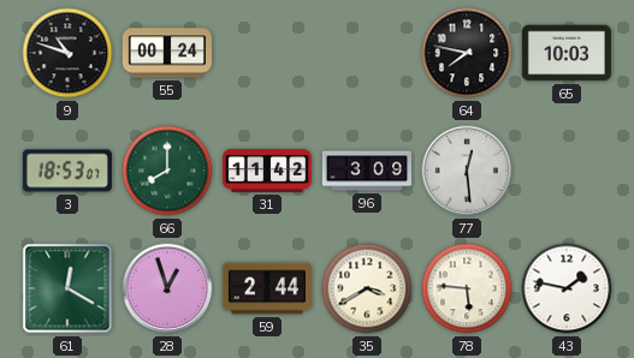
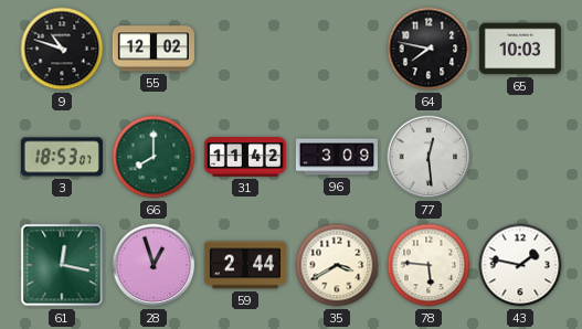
55: 00:24 -> 12:02
61: 12:20 -> 12:17
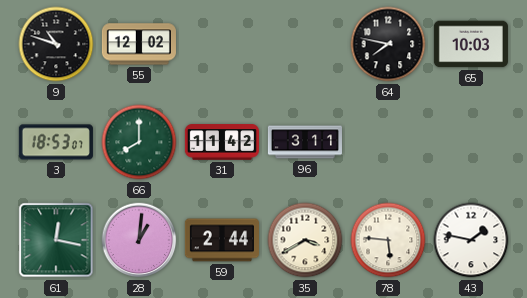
96: 3:09 -> 3:11
77: 12:29 -> none
28: 12:57 -> 1:01
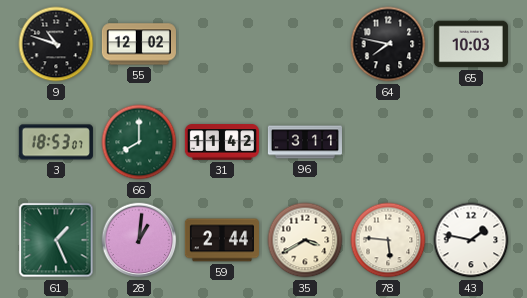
61: 12:17 -> 1:26
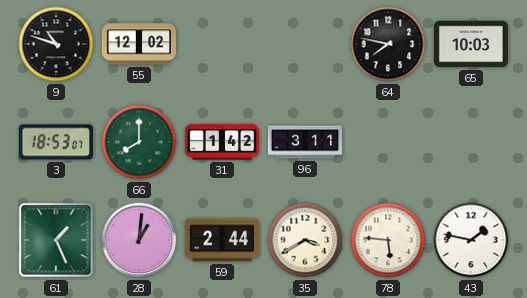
31: 11:42 -> 1:42
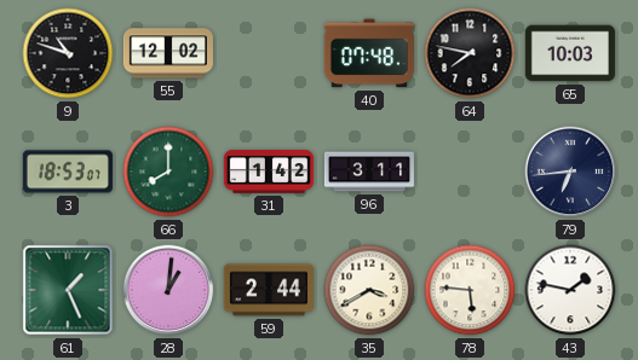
40: none -> 07:48
79: none -> 6:44
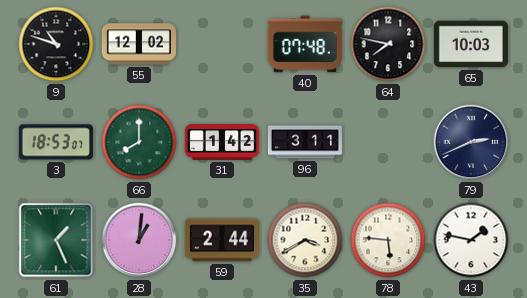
79: 6:44 -> 2:41
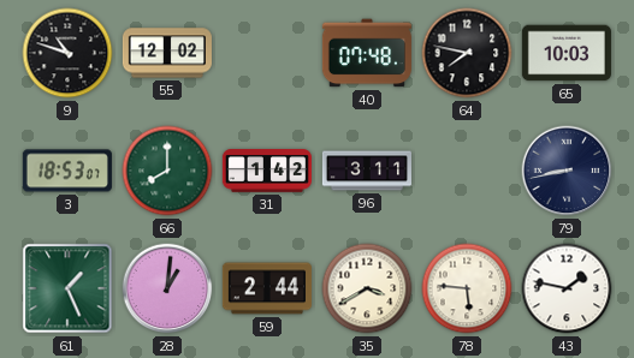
79: 2:41 -> 8:43
